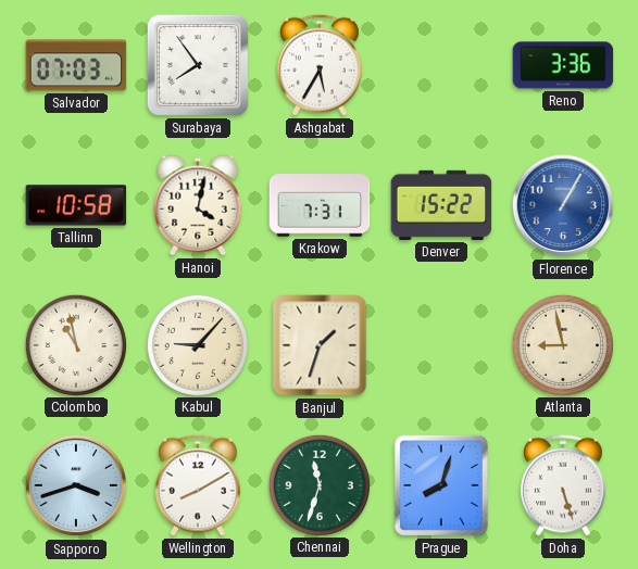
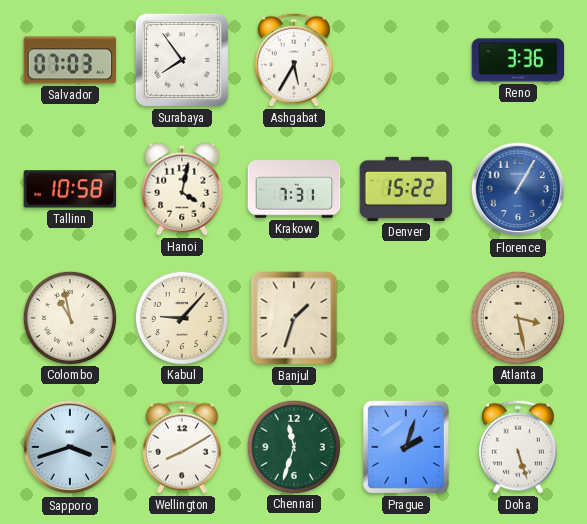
Atlanta: 8:58 -> 3:28
Prague: 8:03 -> 2:03
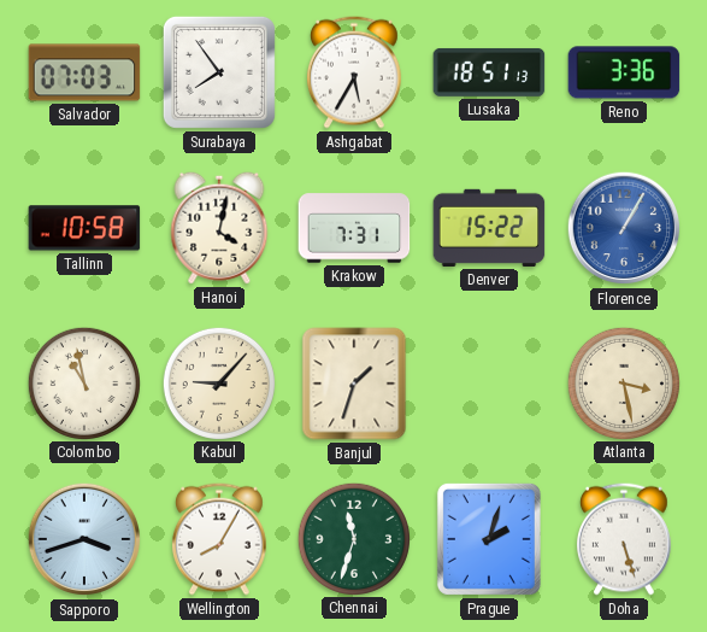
Lusaka: none -> 18:51
Wellington: 8:10 -> 8:05
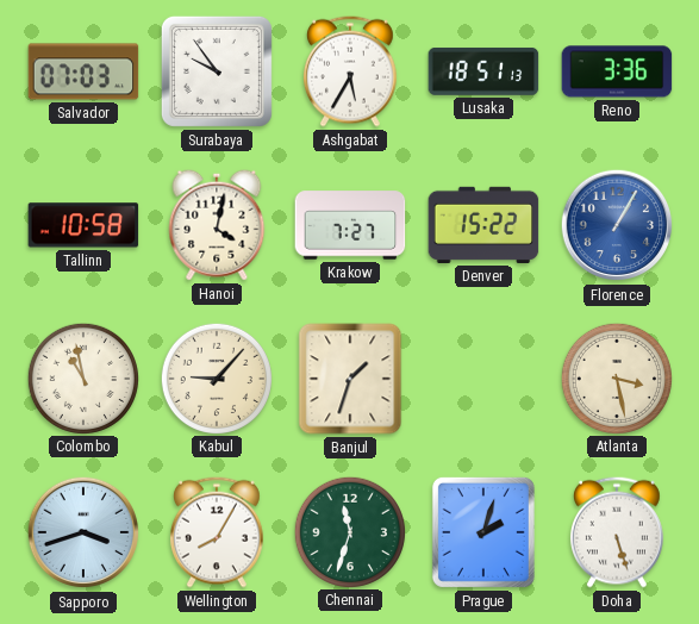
Surabaya: 7:54 -> 9:54
Krakow: 7:31 -> 7:27
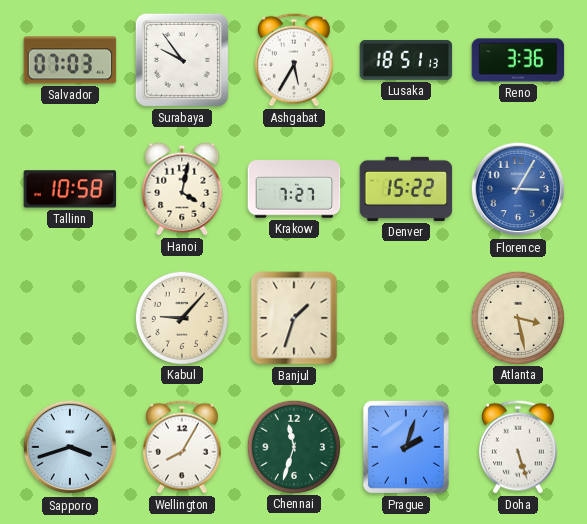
Florence: 1:05 -> 3:05
Colombo: 10:58 -> none
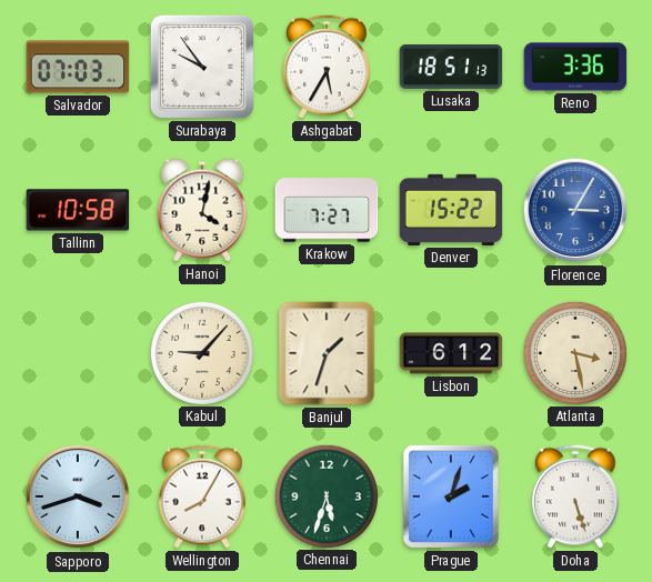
Lisbon: none -> 6:12
Chennai: 11:33 -> 5:33
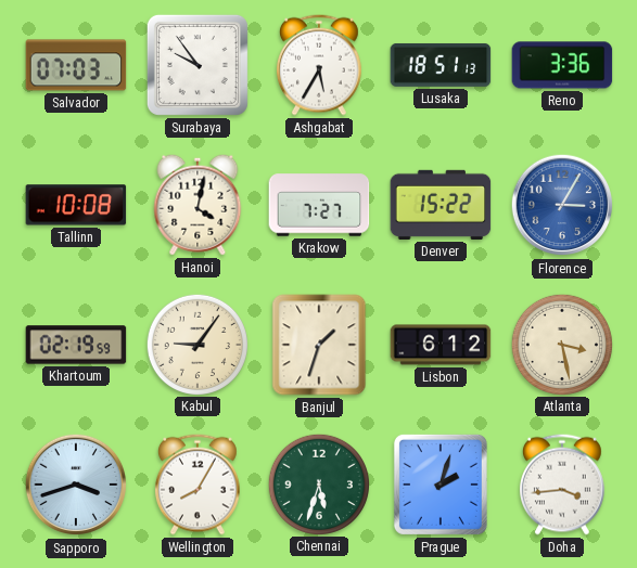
Tallinn: 10:58 -> 10:08
Khartoum: none -> 02:19
Kabul: 9:07 -> 9:06
Doha: 5:27 -> 3:44
